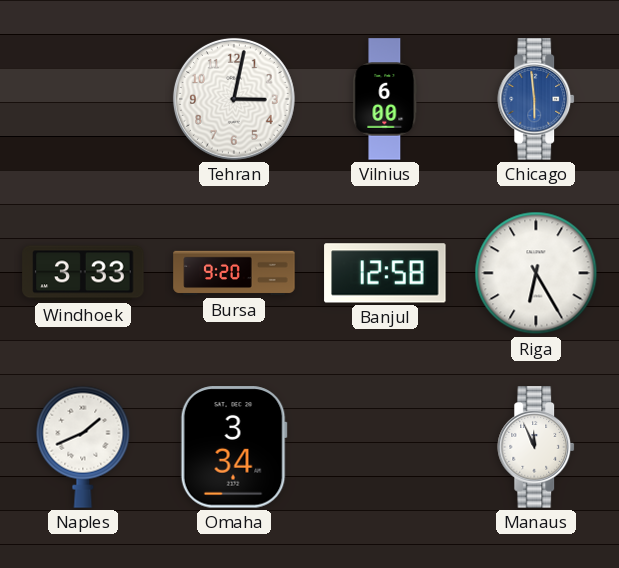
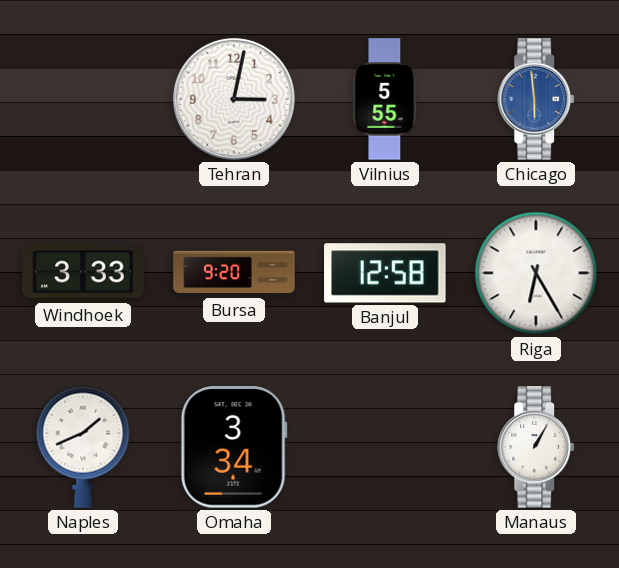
Vilnius: 6:00 -> 5:55
Manaus: 11:56 -> 1:05
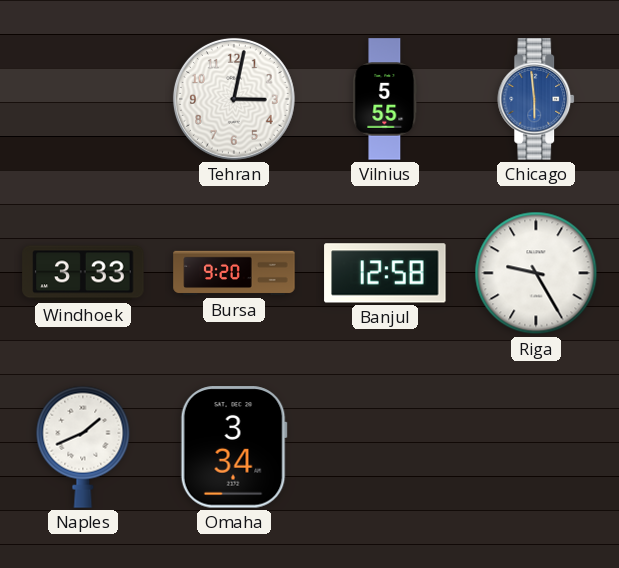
Riga: 6:25 -> 9:25
Manaus: 1:05 -> none
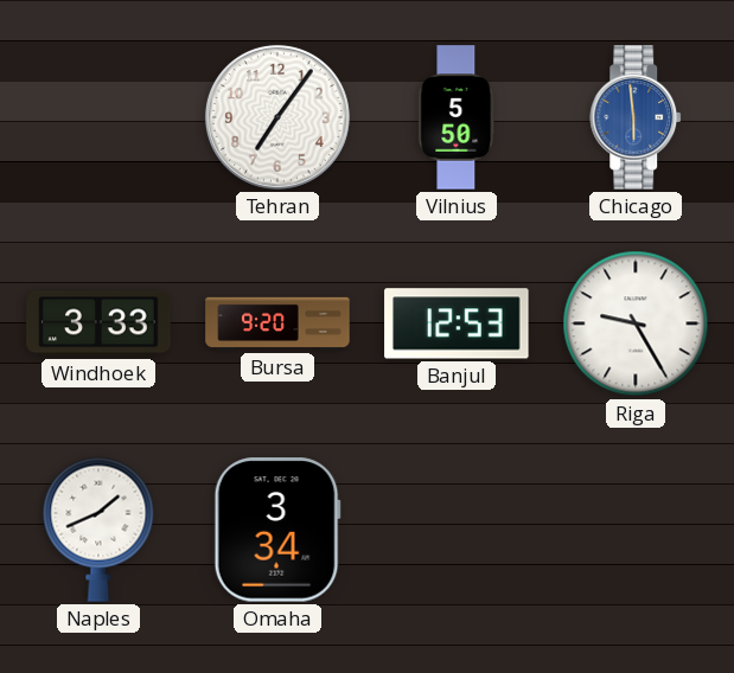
Tehran: 3:02 -> 7:06
Vilnius: 5:55 -> 5:50
Banjul: 12:58 -> 12:53
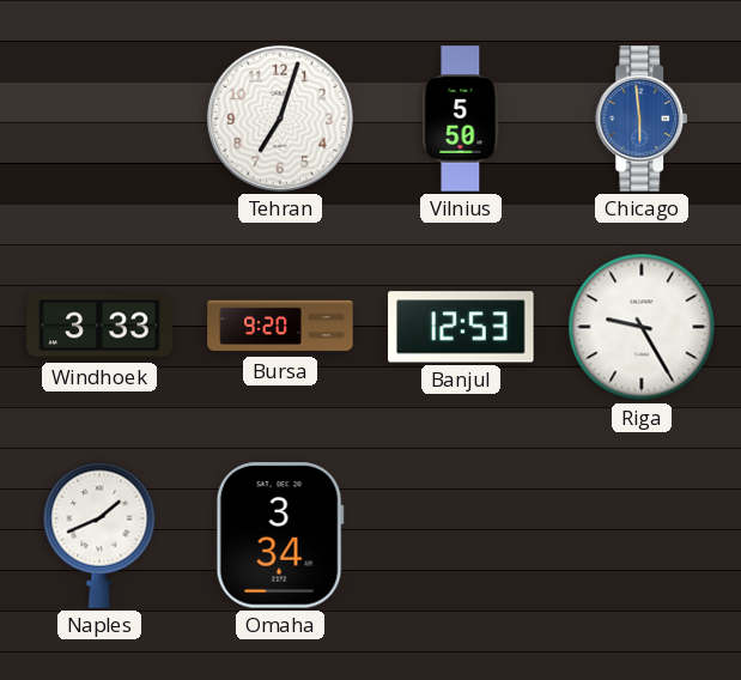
Tehran: 7:06 -> 7:03
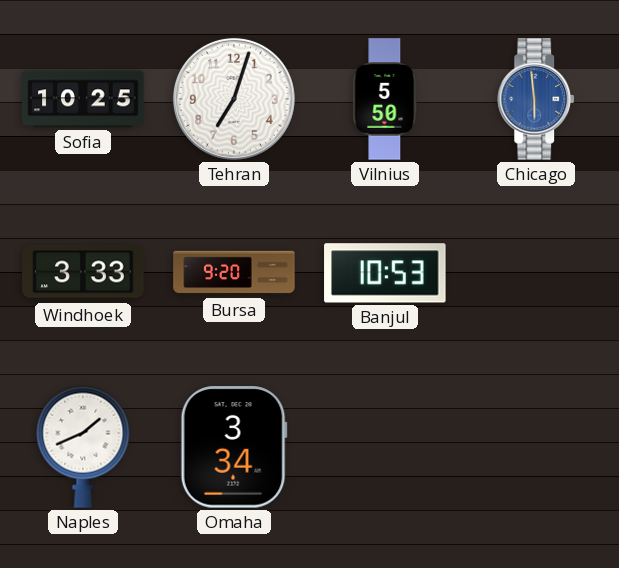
Sofia: none -> 10:25
Banjul: 12:53 -> 10:53
Riga: 9:25 -> none
